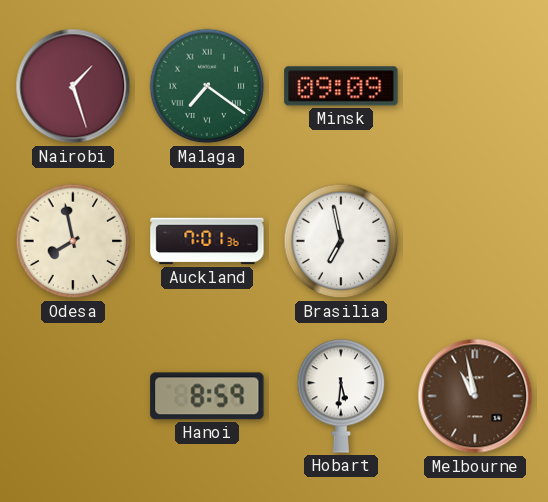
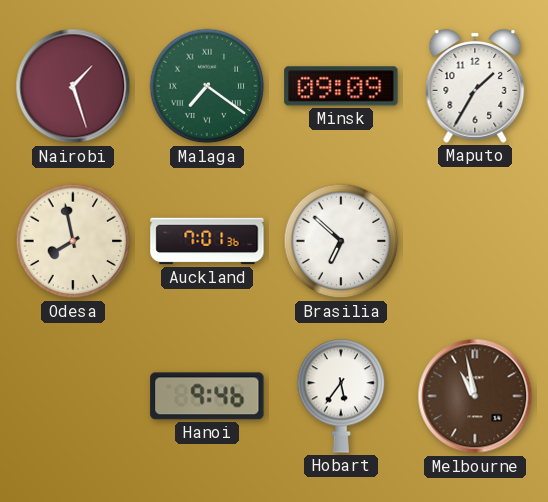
Maputo: none -> 1:35
Brasilia: 6:58 -> 6:52
Hanoi: 8:59 -> 9:46
Hobart: 5:31 -> 5:36
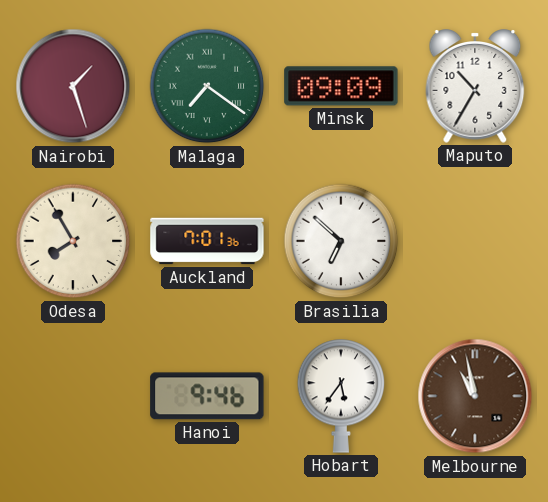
Maputo: 1:35 -> 10:35
Odesa: 7:58 -> 7:55
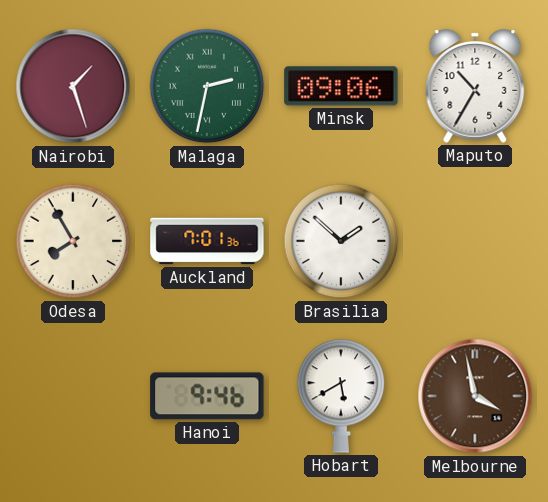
Malaga: 7:21 -> 2:32
Minsk: 09:09 -> 09:06
Brasilia: 6:52 -> 1:52
Hobart: 5:36 -> 5:40
Melbourne: 10:58 -> 3:58
